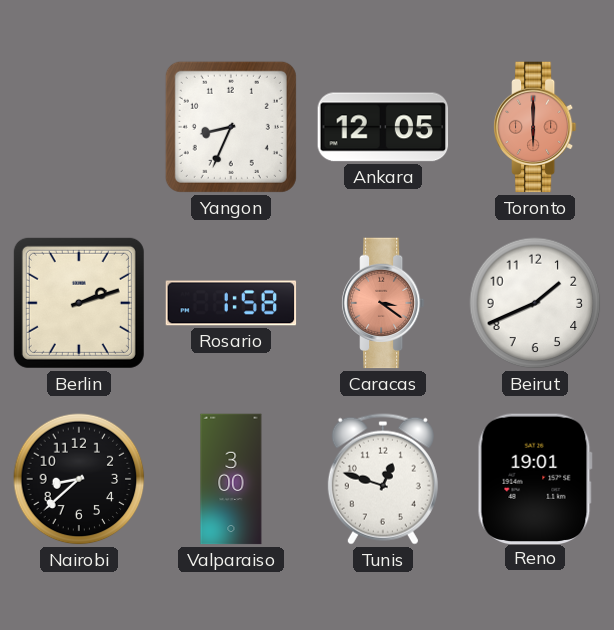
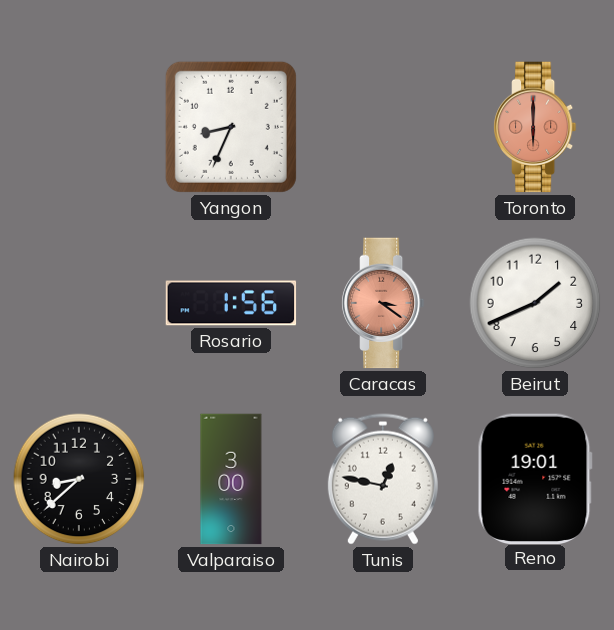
Ankara: 12:05 -> none
Berlin: 2:12 -> none
Rosario: 1:58 -> 1:56
Tunis: 12:48 -> 12:47
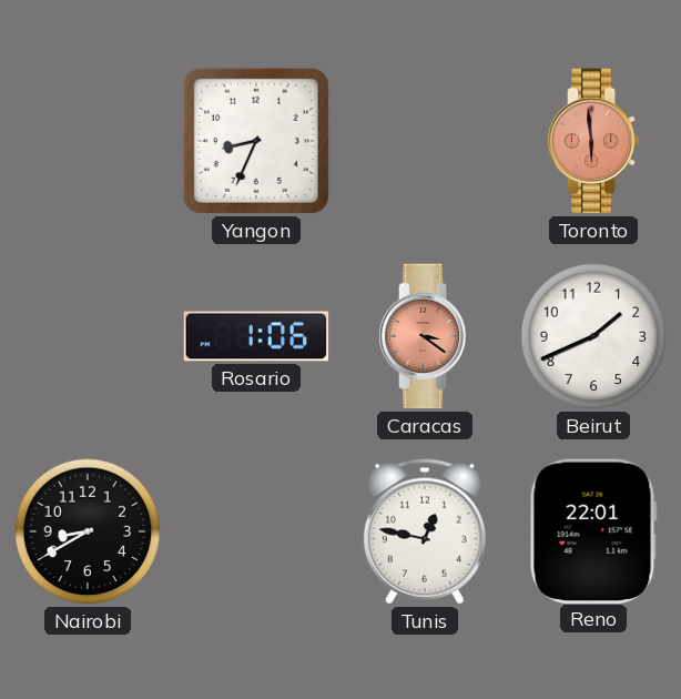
Toronto: 6:00 -> 5:59
Rosario: 1:56 -> 1:06
Nairobi: 8:38 -> 8:40
Valparaiso: 3:00 -> none
Reno: 19:01 -> 22:01
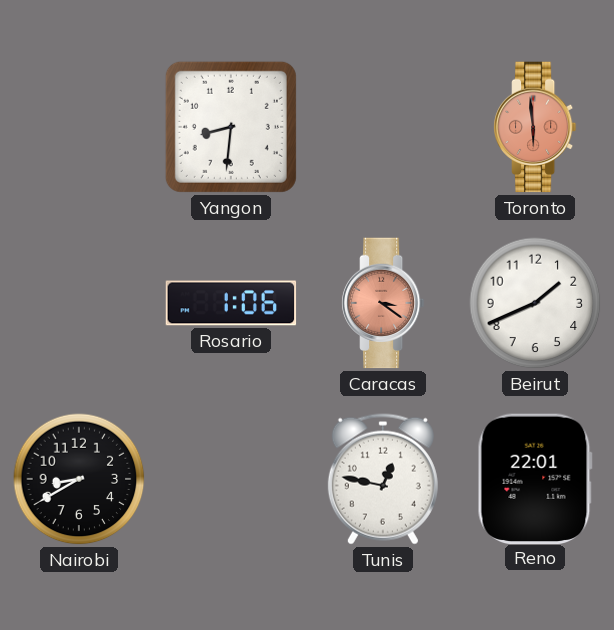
Yangon: 8:34 -> 8:31
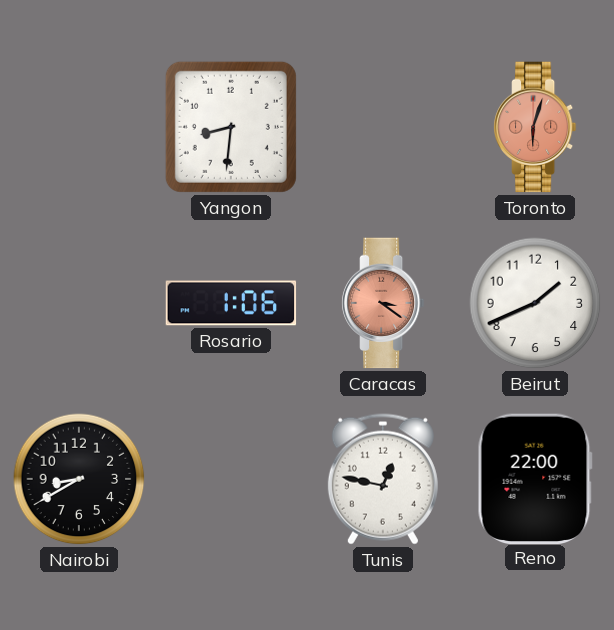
Toronto: 5:59 -> 6:03
Reno: 22:01 -> 22:00
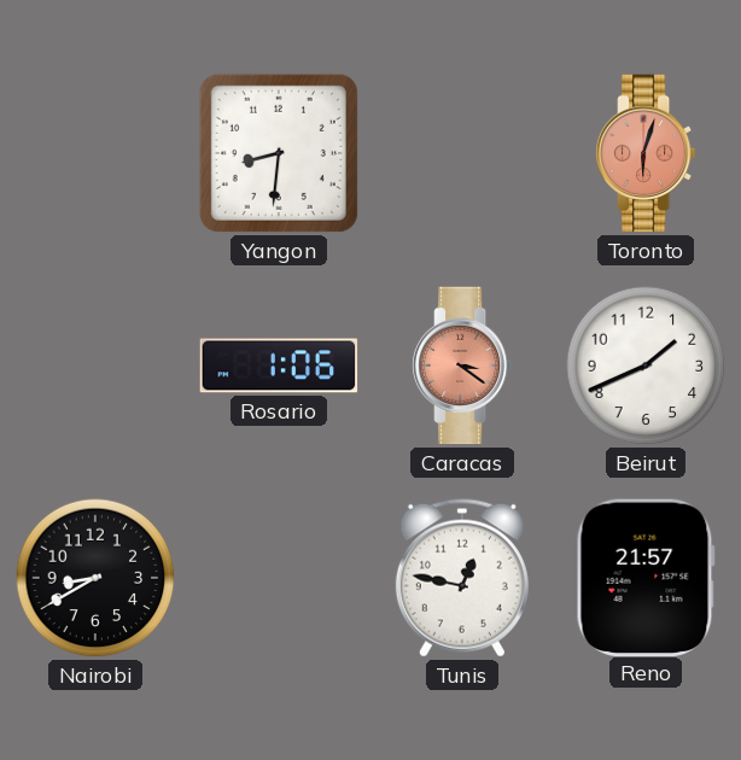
Reno: 22:00 -> 21:57
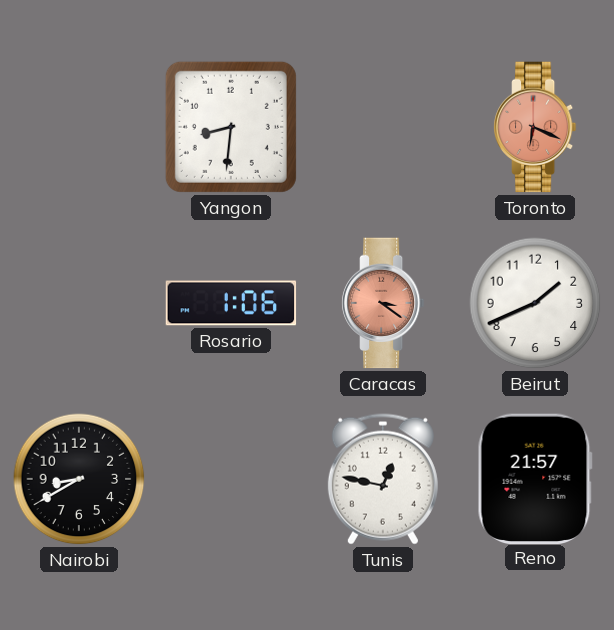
Toronto: 6:03 -> 6:19
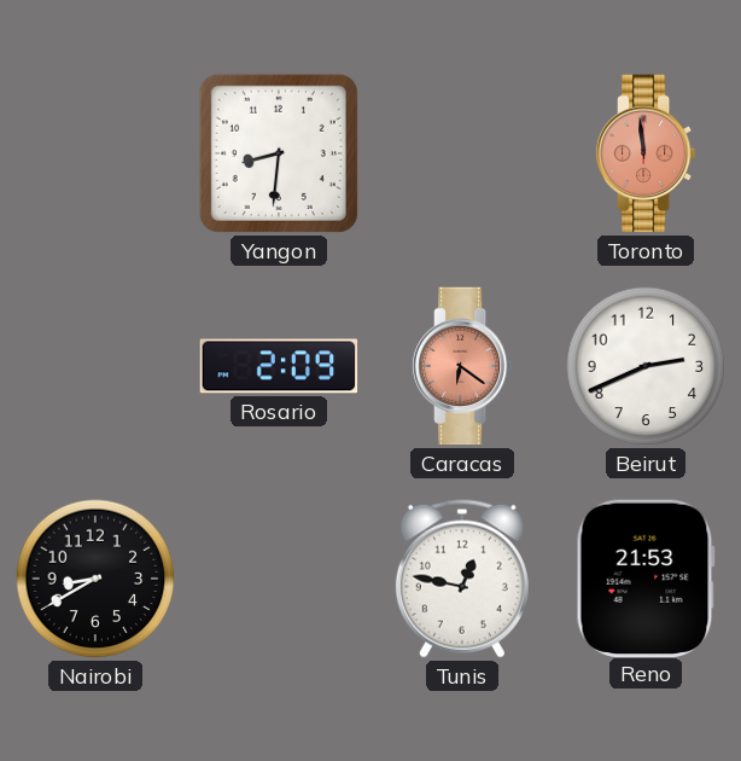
Toronto: 6:19 -> 11:59
Rosario: 1:06 -> 2:09
Caracas: 3:21 -> 6:21
Beirut: 1:41 -> 2:41
Reno: 21:57 -> 21:53
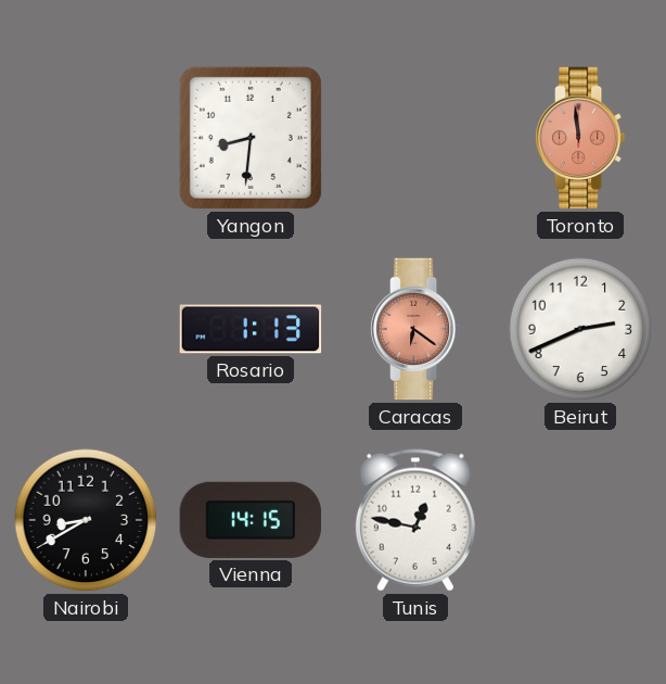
Rosario: 2:09 -> 1:13
Vienna: none -> 14:15
Reno: 21:53 -> none
